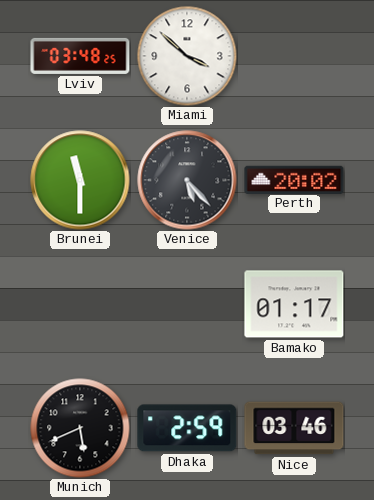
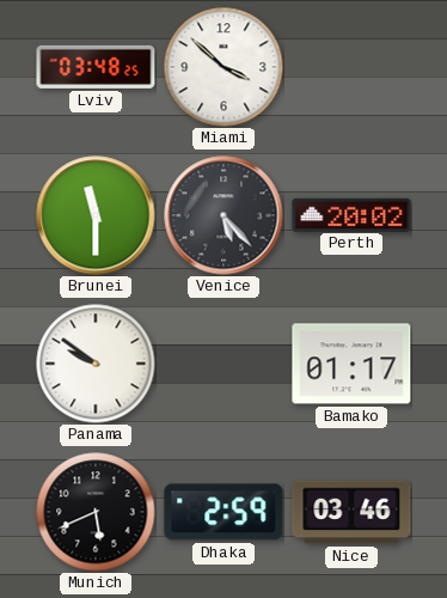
Panama: none -> 9:51
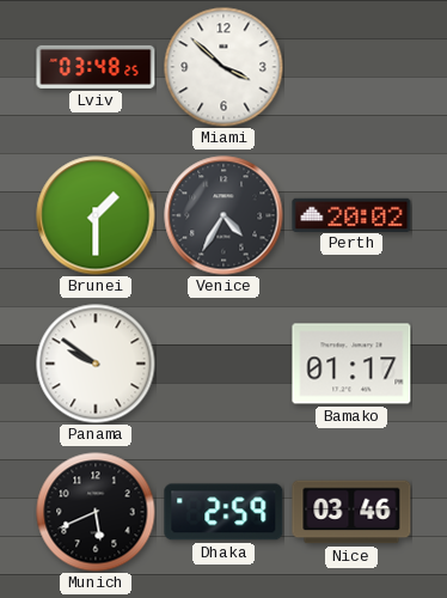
Brunei: 11:30 -> 1:30
Venice: 5:23 -> 4:35
